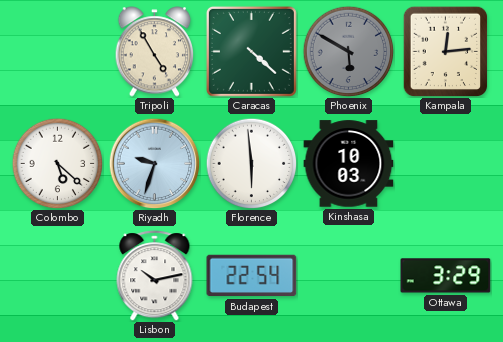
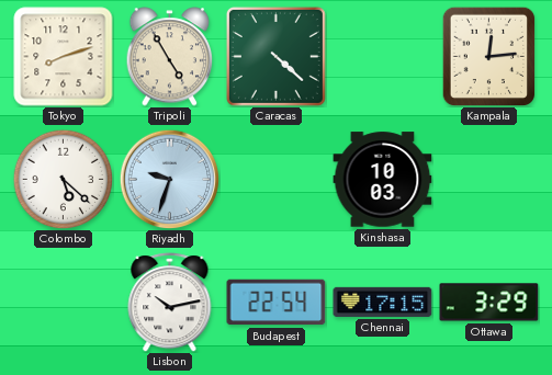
Tokyo: none -> 8:12
Phoenix: 5:50 -> none
Florence: 5:59 -> none
Chennai: none -> 17:15
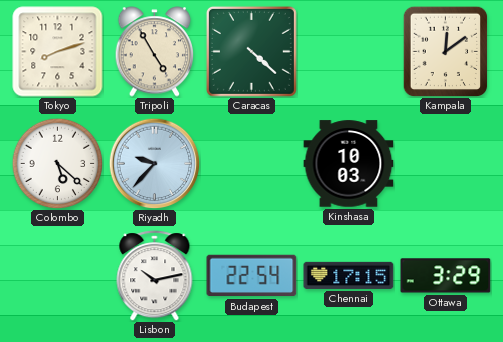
Kampala: 12:14 -> 12:09
Riyadh: 9:33 -> 9:37
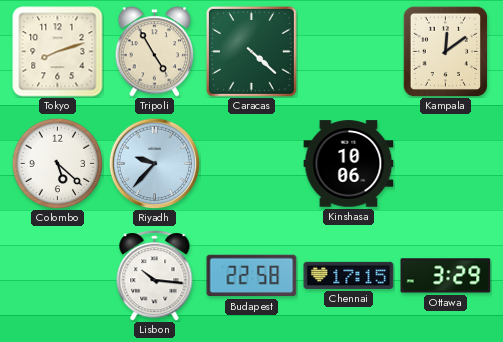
Kinshasa: 10:03 -> 10:06
Lisbon: 10:13 -> 10:16
Budapest: 22:54 -> 22:58
